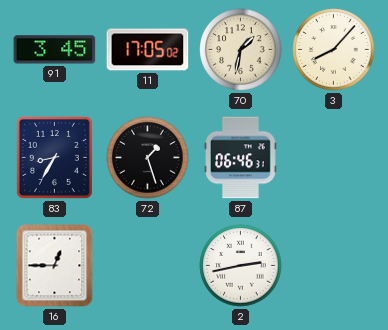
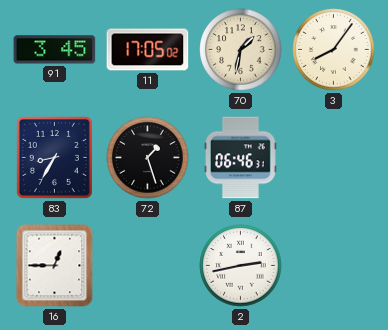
3: 8:07 -> 8:06
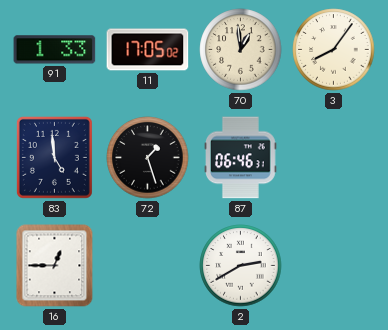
91: 3:45 -> 1:33
70: 1:32 -> 12:59
83: 8:35 -> 4:59
2: 2:43 -> 2:40
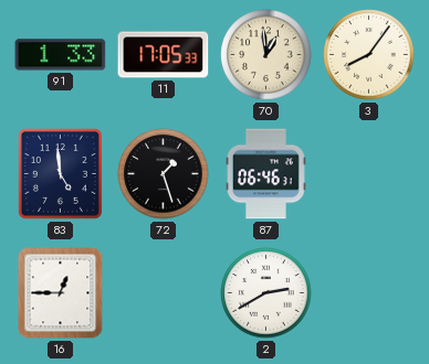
11: 17:05:02 -> 17:05:33
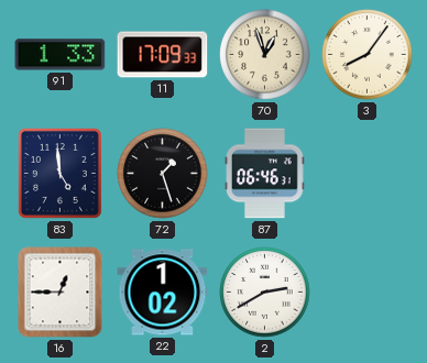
11: 17:05 -> 17:09
70: 12:59 -> 12:57
22: none -> 1:02
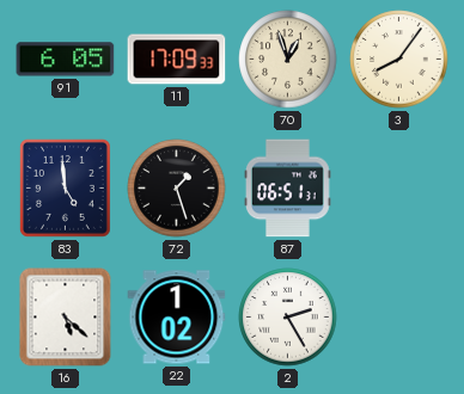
91: 1:33 -> 6:05
87: 06:46 -> 06:51
16: 12:45 -> 5:22
2: 2:40 -> 2:25
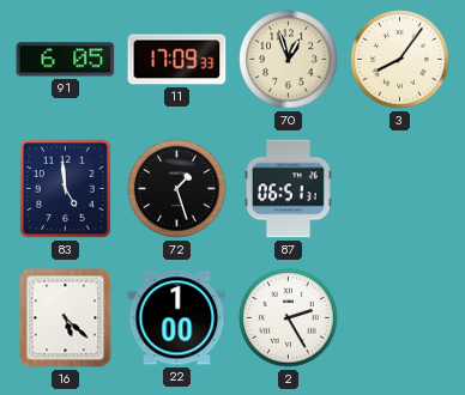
22: 1:02 -> 1:00
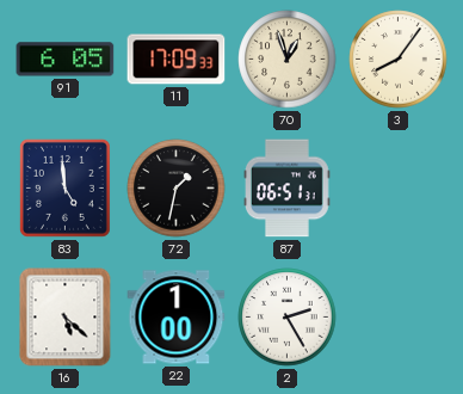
72: 1:27 -> 1:32
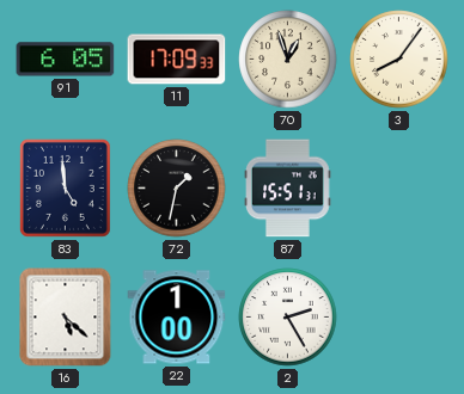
87: 06:51 -> 15:51
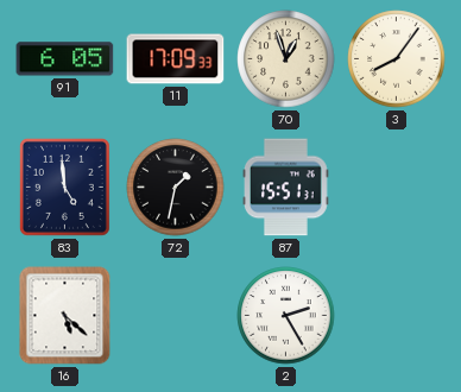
22: 1:00 -> none
